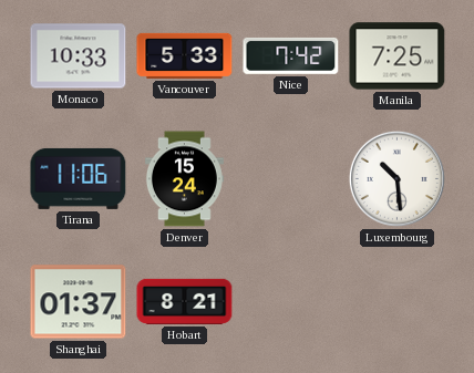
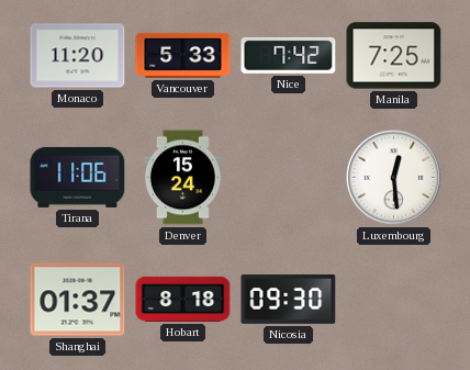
Monaco: 10:33 -> 11:20
Luxembourg: 10:29 -> 12:29
Hobart: 8:21 -> 8:18
Nicosia: none -> 09:30
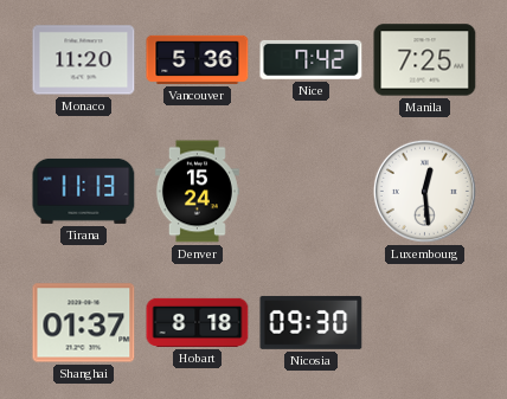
Vancouver: 5:33 -> 5:36
Tirana: 11:06 -> 11:13
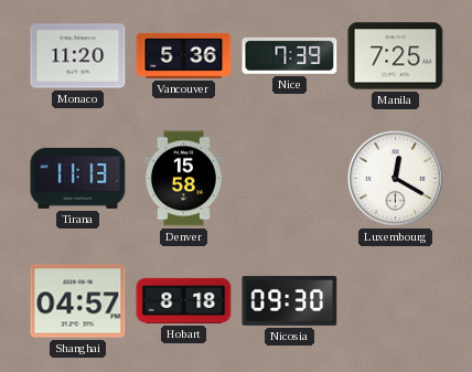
Nice: 7:42 -> 7:39
Denver: 15:24 -> 15:58
Luxembourg: 12:29 -> 12:20
Shanghai: 01:37 -> 04:57
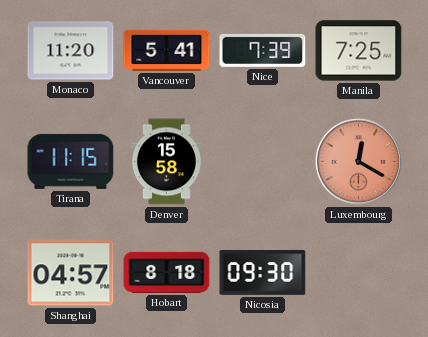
Vancouver: 5:36 -> 5:41
Tirana: 11:13 -> 11:15
Luxembourg dial: white -> salmon
